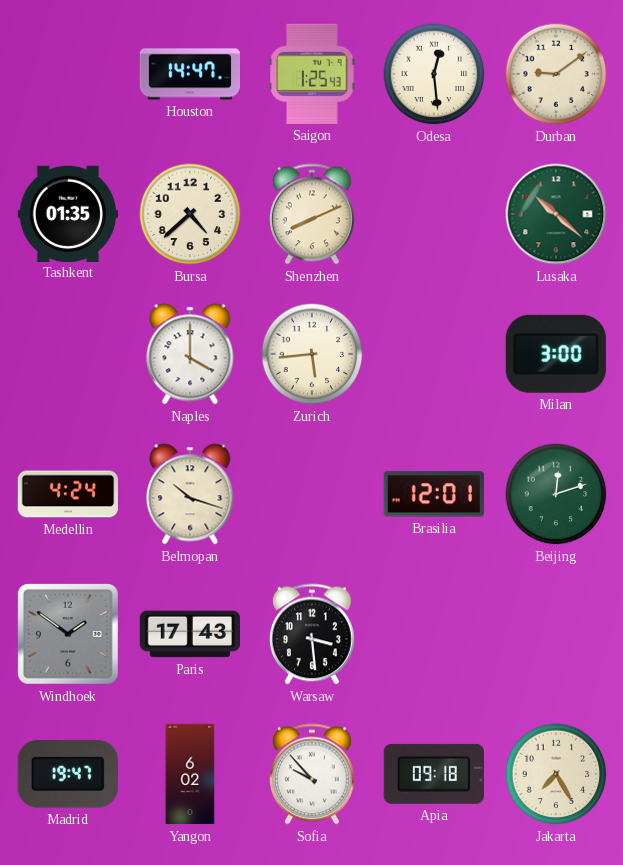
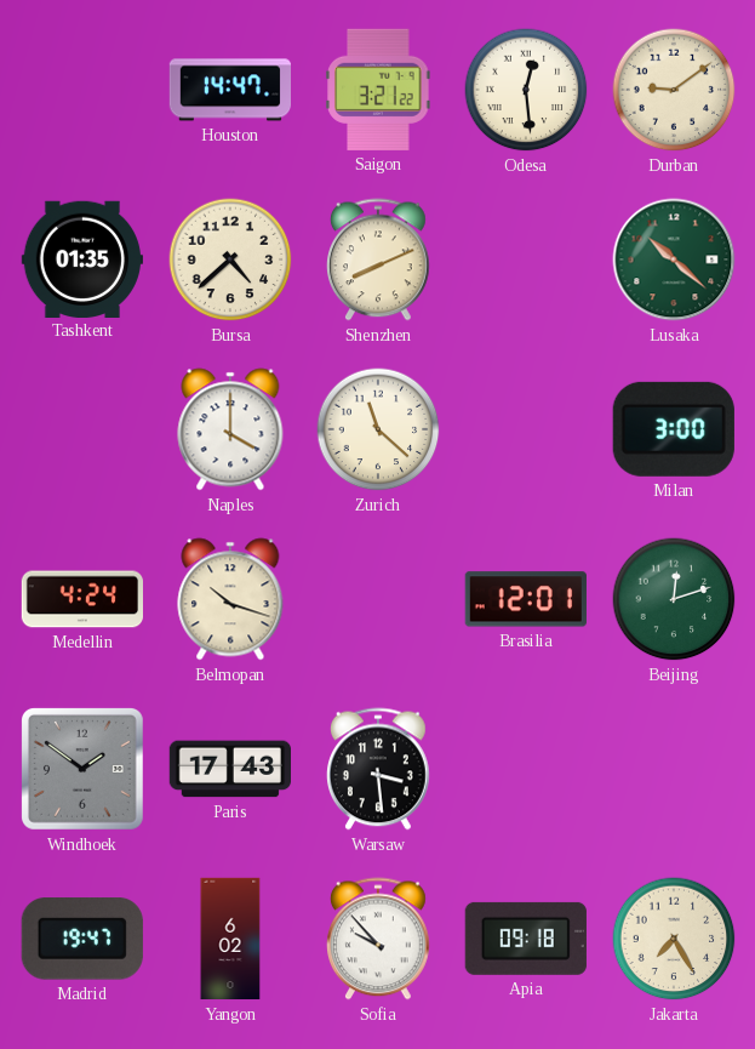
Saigon: 1:25 -> 3:21
Zurich: 5:44 -> 11:22
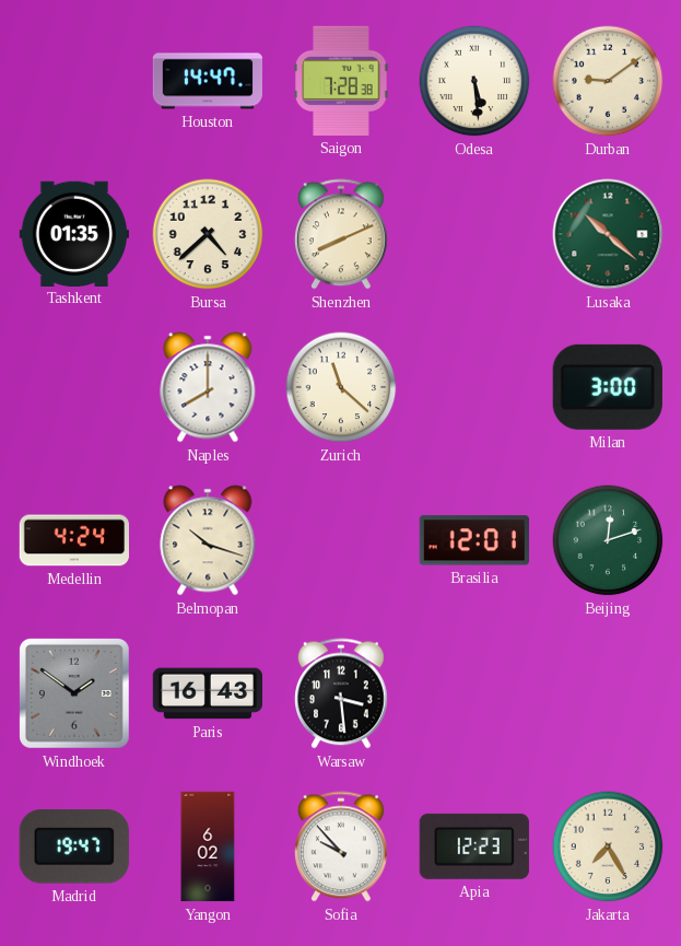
Saigon: 3:21 -> 7:28
Odesa: 12:29 -> 5:29
Naples: 4:00 -> 8:00
Paris: 17:43 -> 16:43
Apia: 09:18 -> 12:23
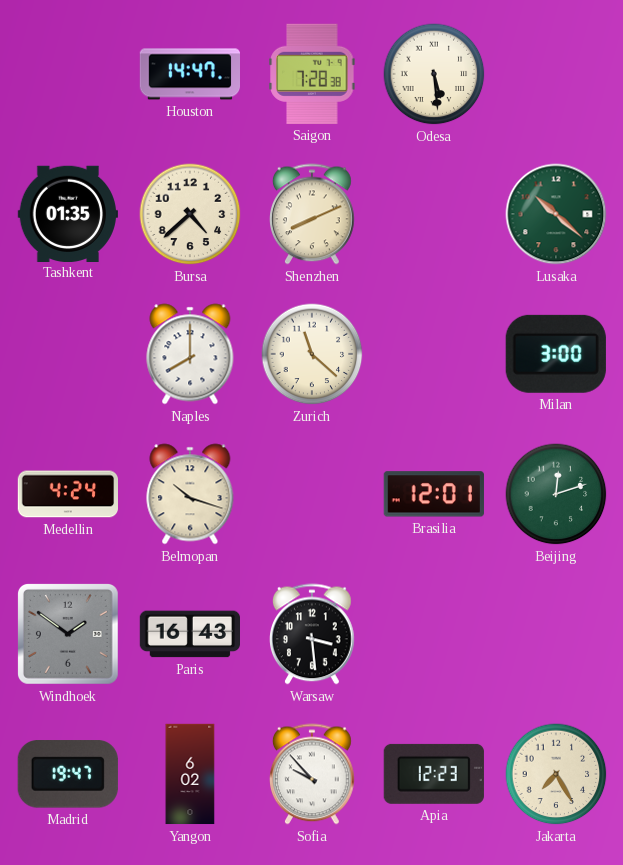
Durban: 9:09 -> none
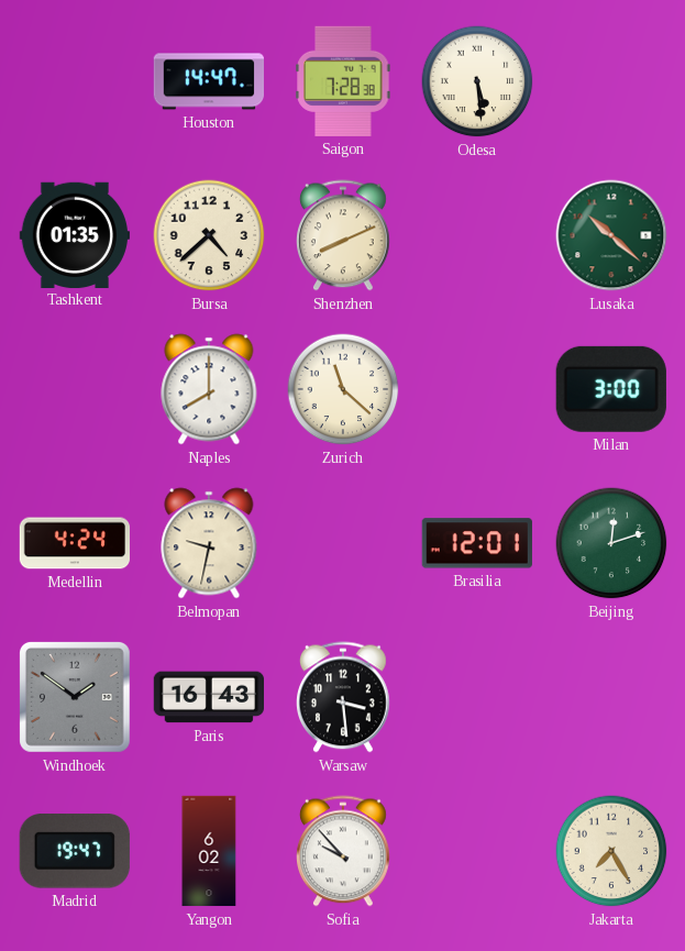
Belmopan: 10:18 -> 9:32
Apia: 12:23 -> none
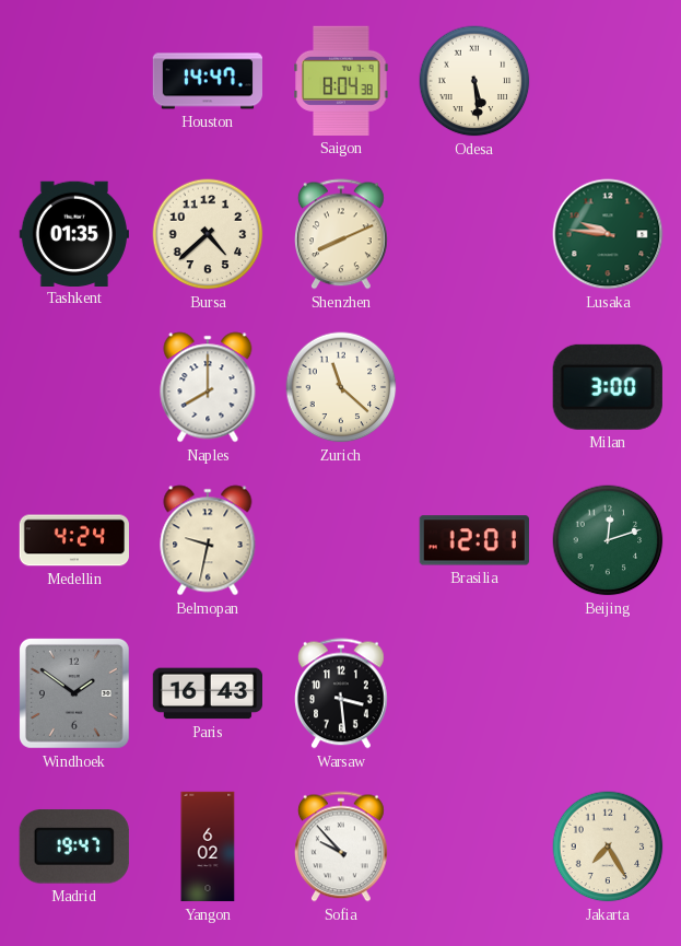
Saigon: 7:28 -> 8:04
Lusaka: 10:22 -> 9:46
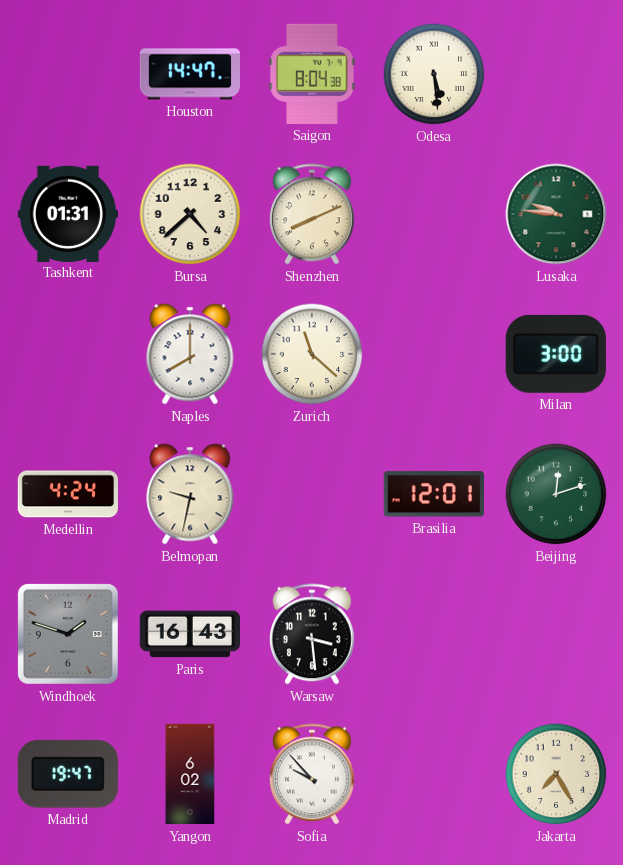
Tashkent: 01:35 -> 01:31
Windhoek: 1:51 -> 1:48
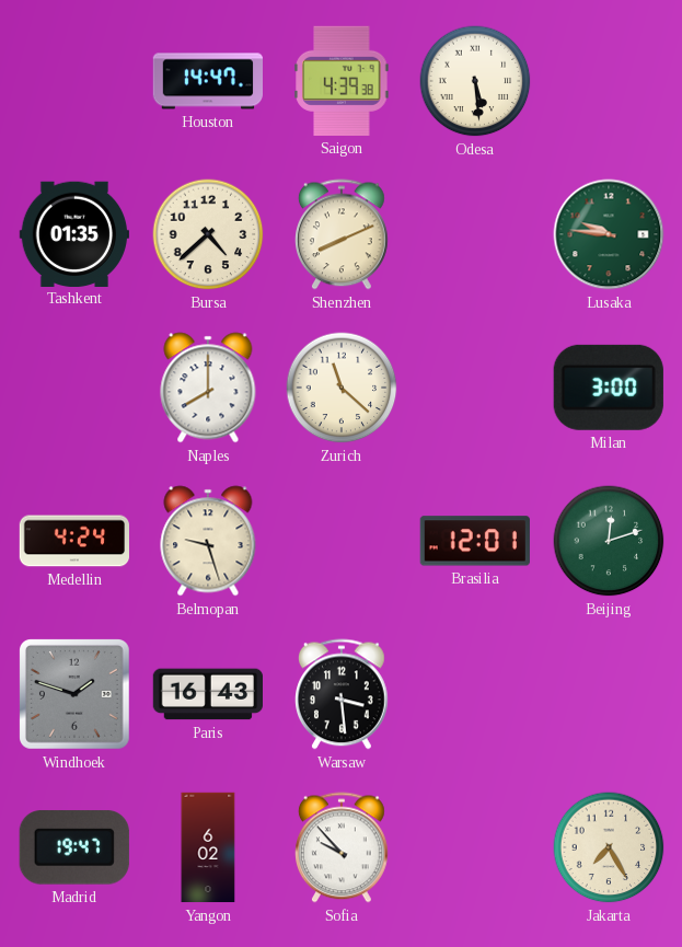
Saigon: 8:04 -> 4:39
Tashkent: 01:31 -> 01:35
Belmopan: 9:32 -> 9:27
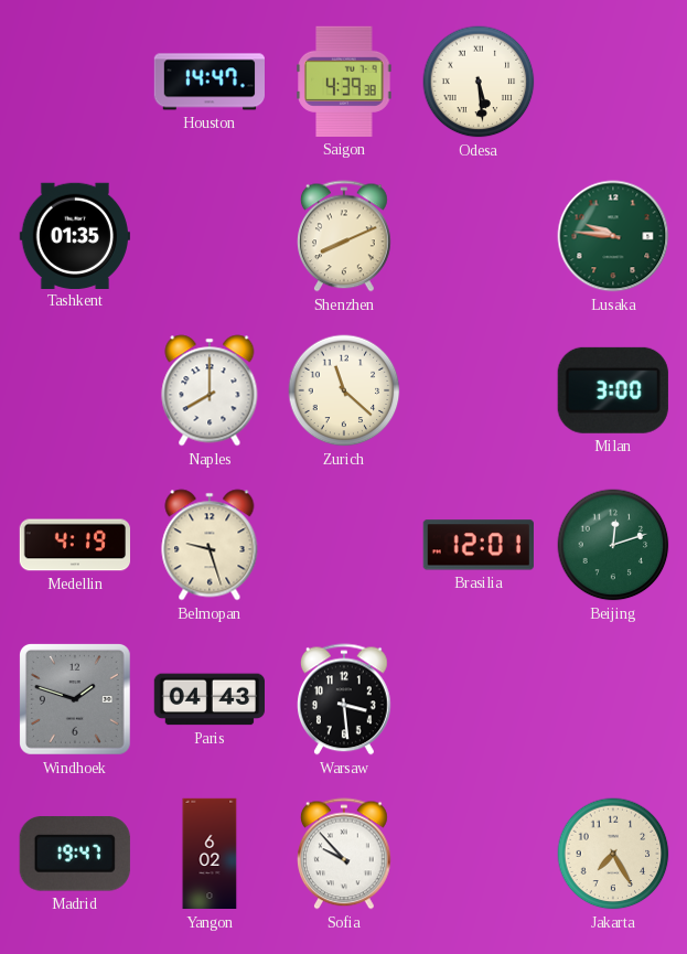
Bursa: 4:38 -> none
Medellin: 4:24 -> 4:19
Paris: 16:43 -> 04:43
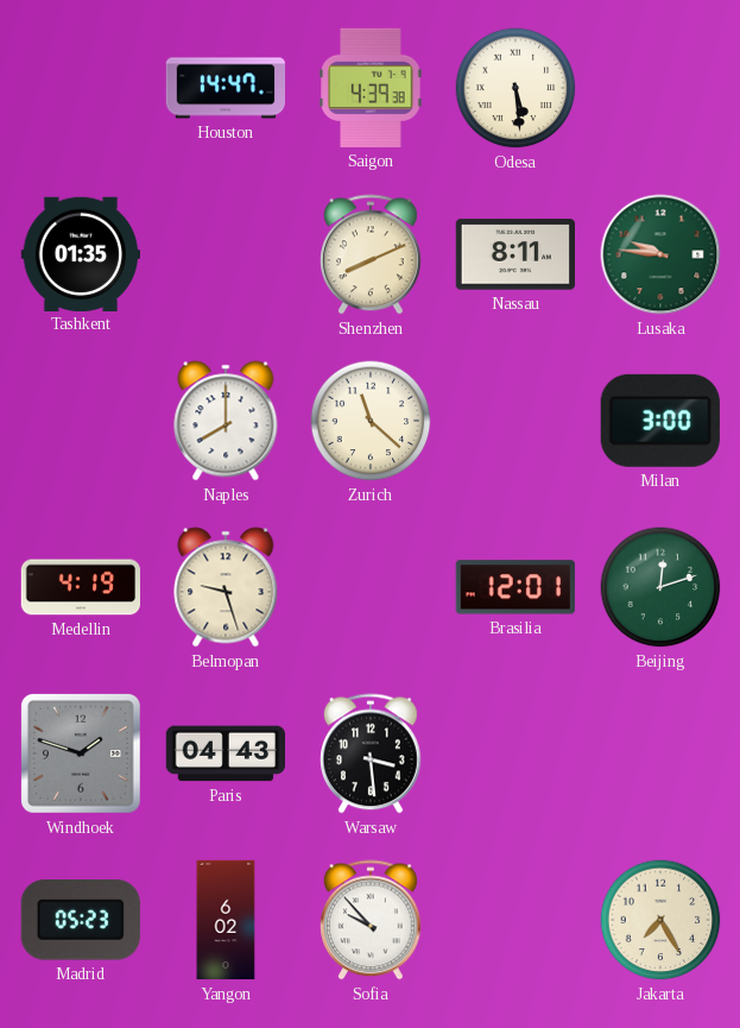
Nassau: none -> 8:11
Madrid: 19:47 -> 05:23
